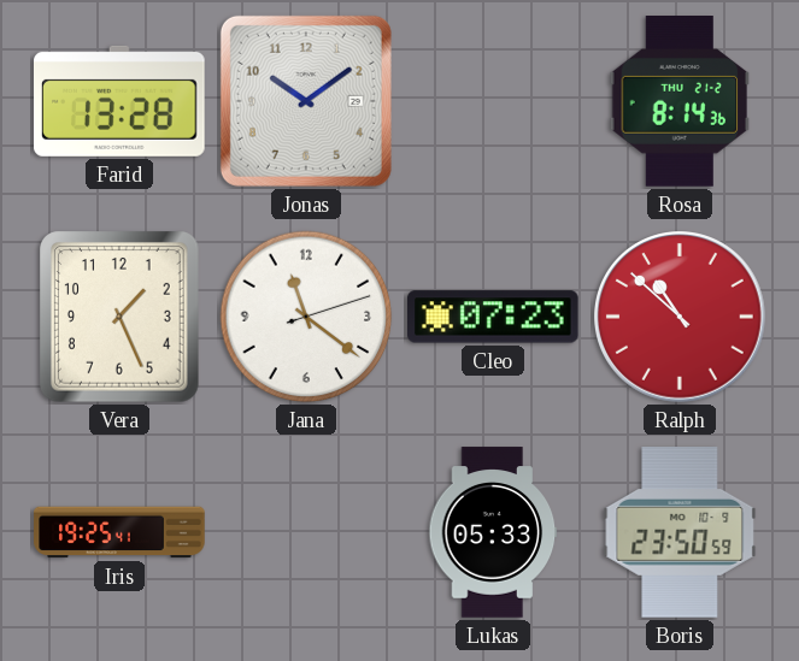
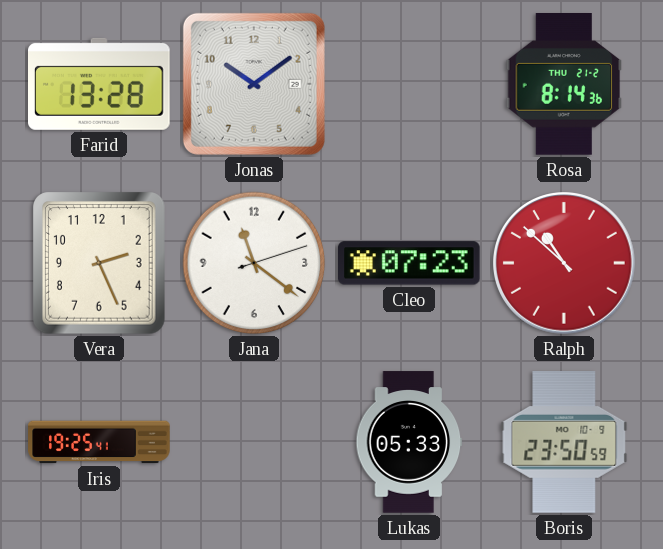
Vera: 1:26 -> 2:26
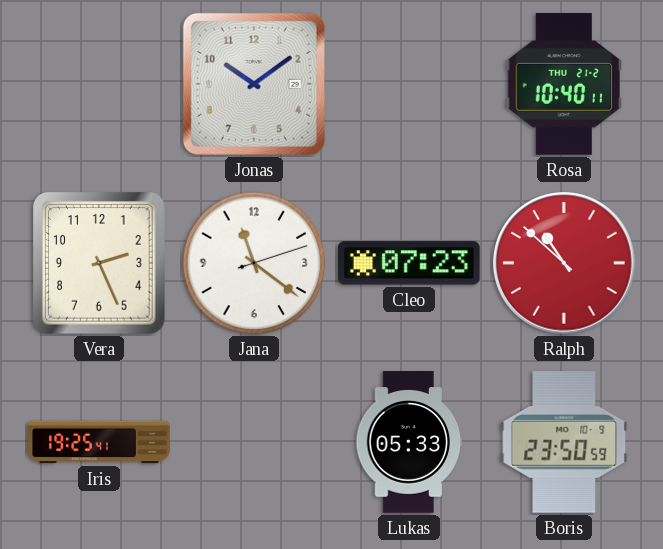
Farid: 13:28 -> none
Rosa: 8:14 -> 10:40
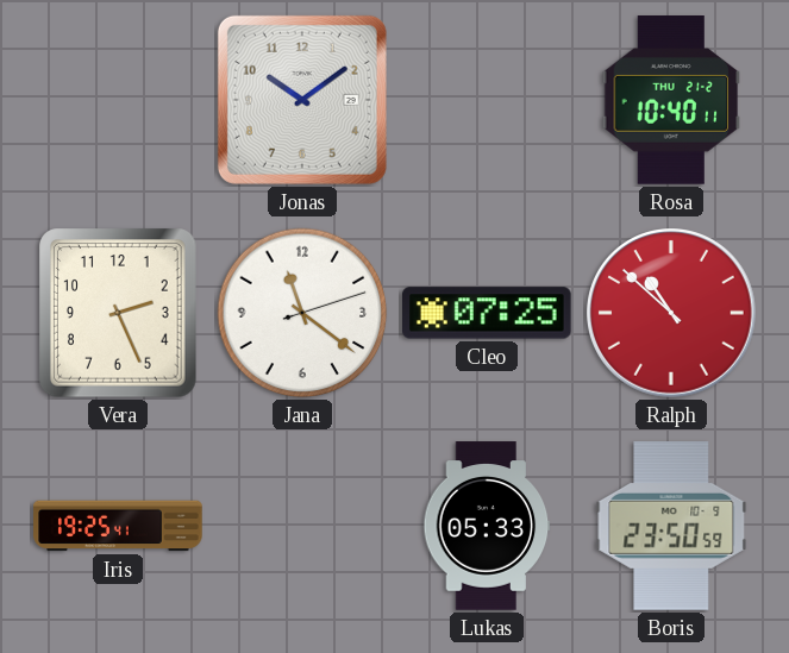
Cleo: 07:23 -> 07:25
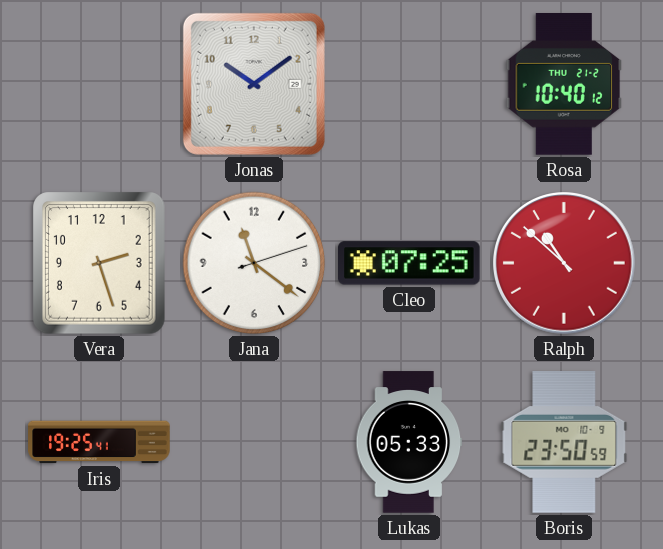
Rosa: 10:40:11 -> 10:40:12
Vera: 2:26 -> 2:27
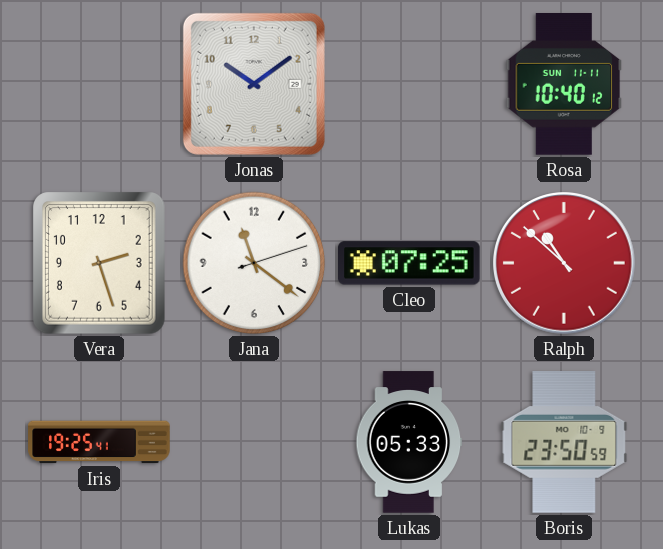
Rosa date: THU 21-2 -> SUN 11-11
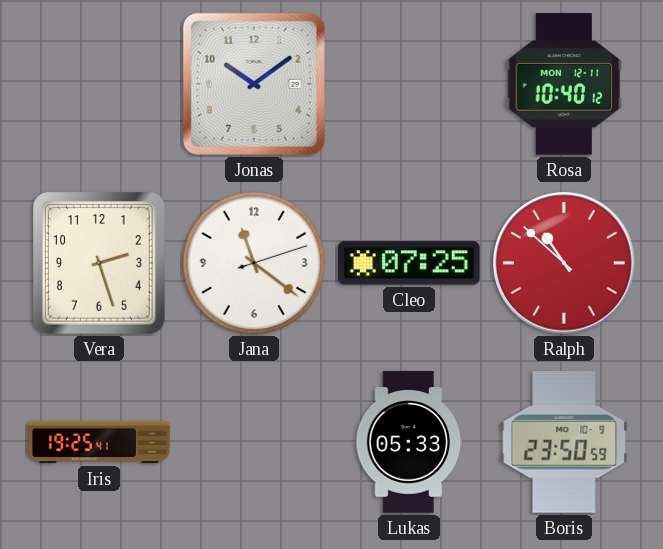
Rosa date: SUN 11-11 -> MON 12-11
